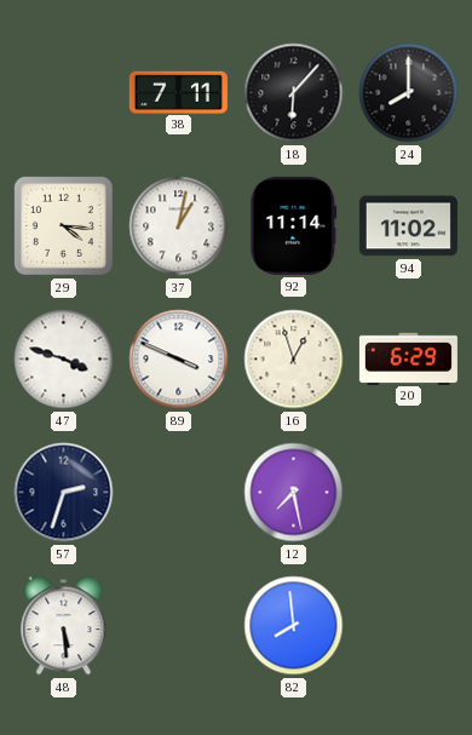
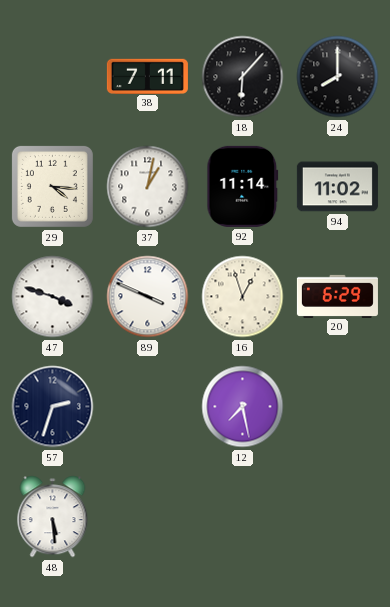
82: 7:59 -> none
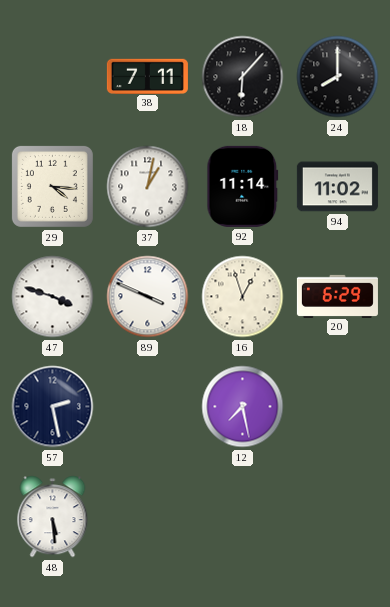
57: 2:33 -> 2:28
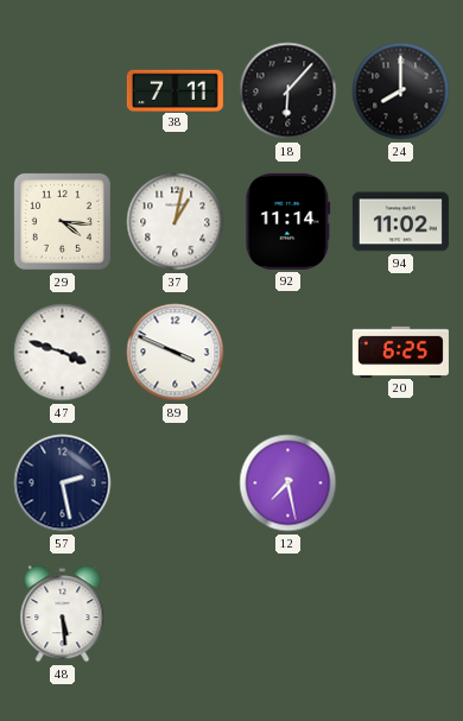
16: 12:57 -> none
20: 6:29 -> 6:25
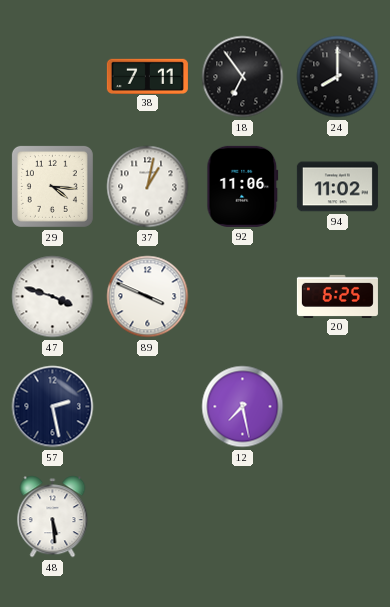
18: 6:07 -> 6:54
92: 11:14 -> 11:06
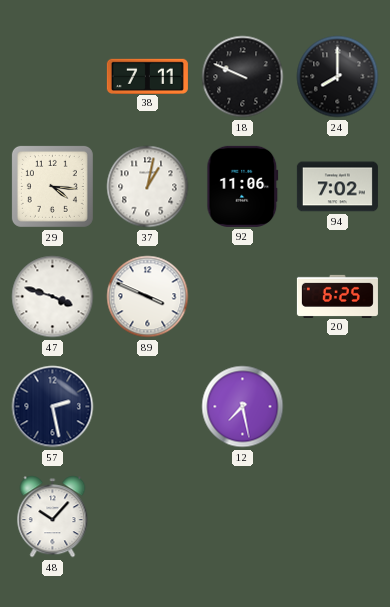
18: 6:54 -> 9:49
94: 11:02 -> 7:02
48: 5:29 -> 10:07
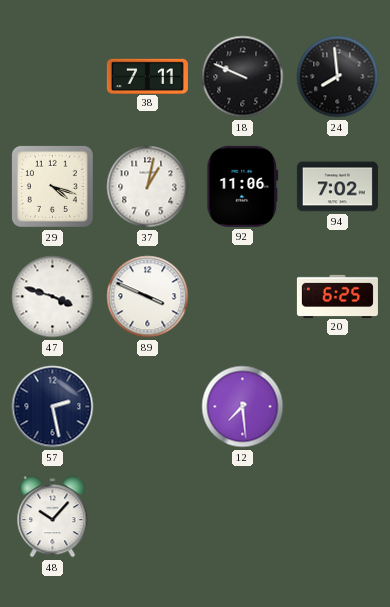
24: 8:00 -> 7:59
29: 4:16 -> 4:18
12: 7:28 -> 7:29
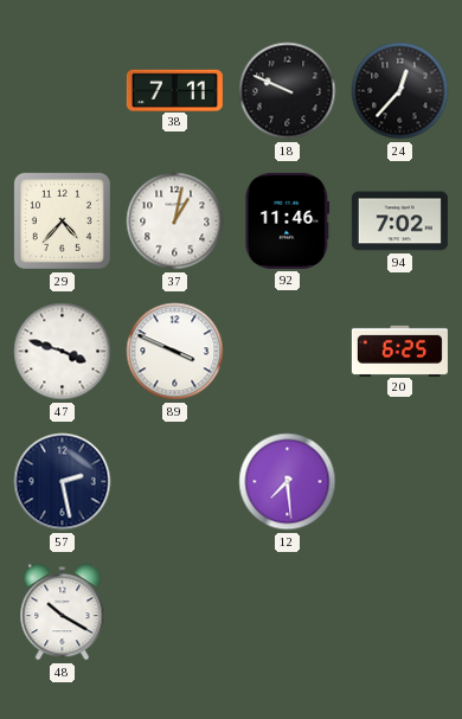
24: 7:59 -> 12:37
29: 4:18 -> 4:37
92: 11:06 -> 11:46
48: 10:07 -> 10:20
